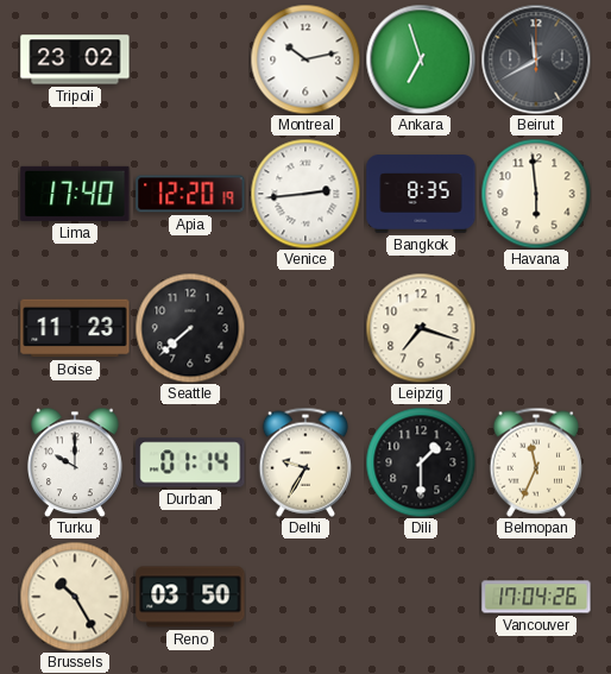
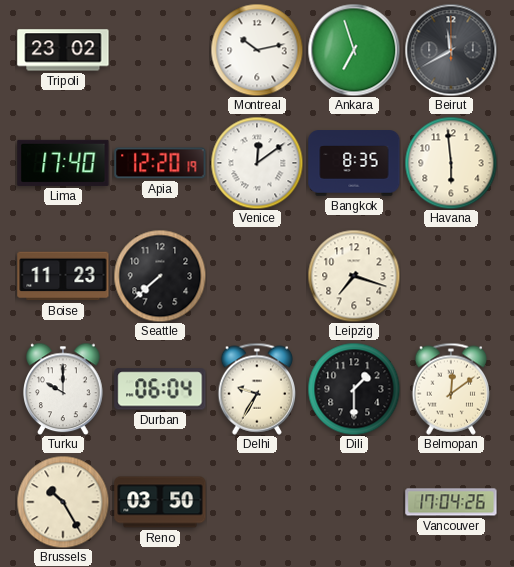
Venice: 2:44 -> 12:09
Durban: 01:14 -> 06:04
Belmopan: 11:34 -> 12:09
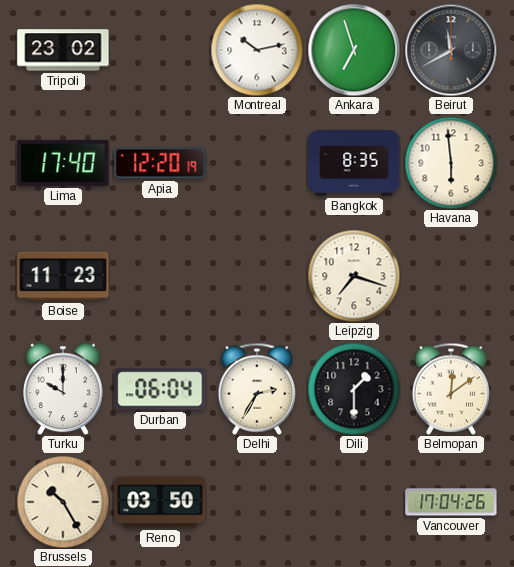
Venice: 12:09 -> none
Seattle: 7:38 -> none
Delhi: 9:35 -> 2:35
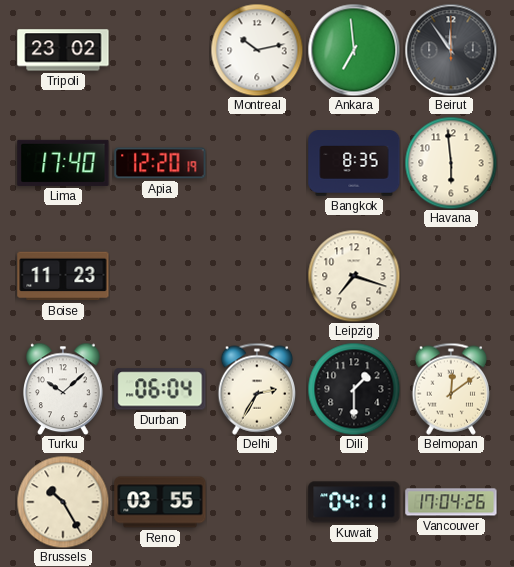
Ankara: 6:57 -> 6:59
Beirut: 11:40 -> 11:54
Turku: 10:00 -> 10:08
Reno: 03:50 -> 03:55
Kuwait: none -> 04:11
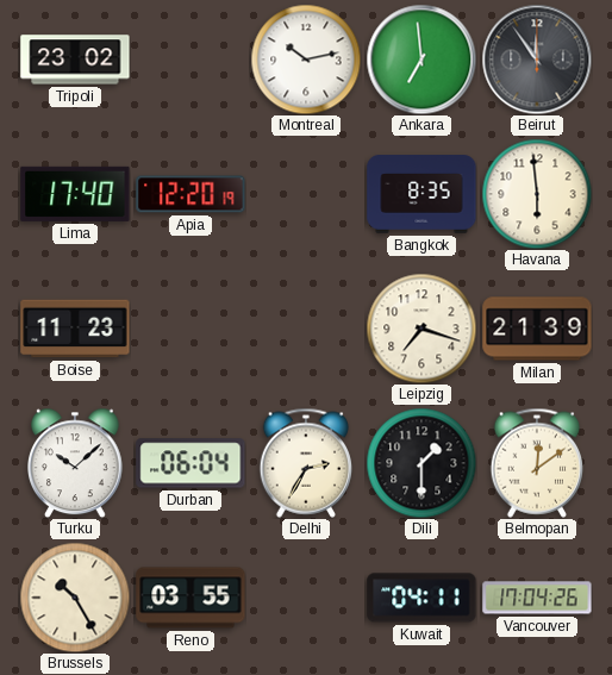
Milan: none -> 21:39
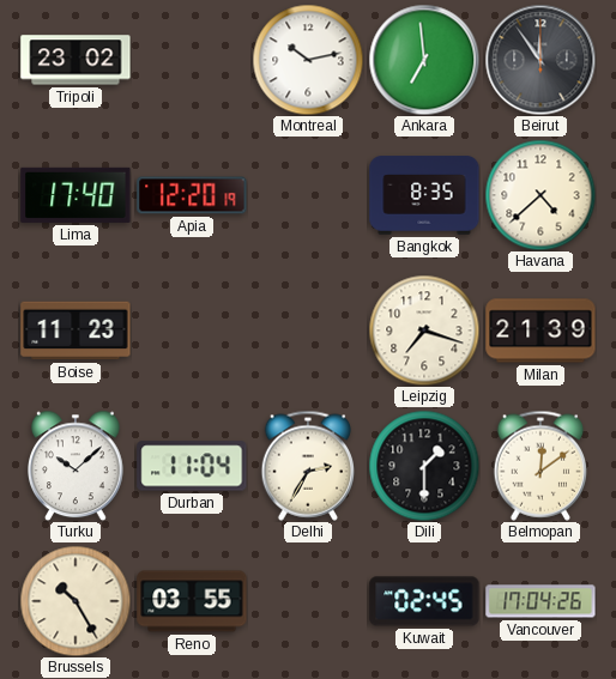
Havana: 5:59 -> 4:38
Durban: 06:04 -> 11:04
Kuwait: 04:11 -> 02:45
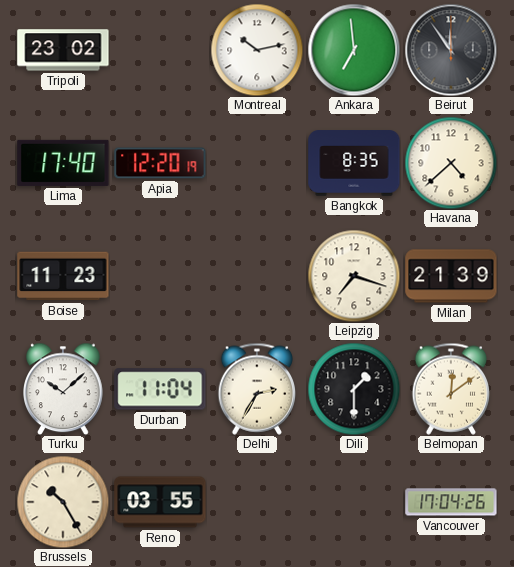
Kuwait: 02:45 -> none
